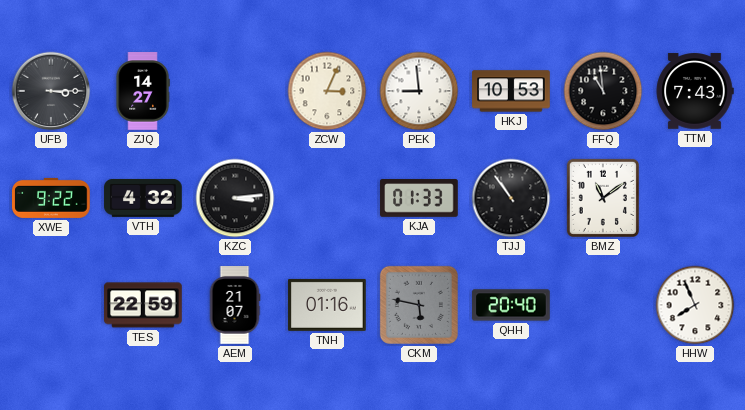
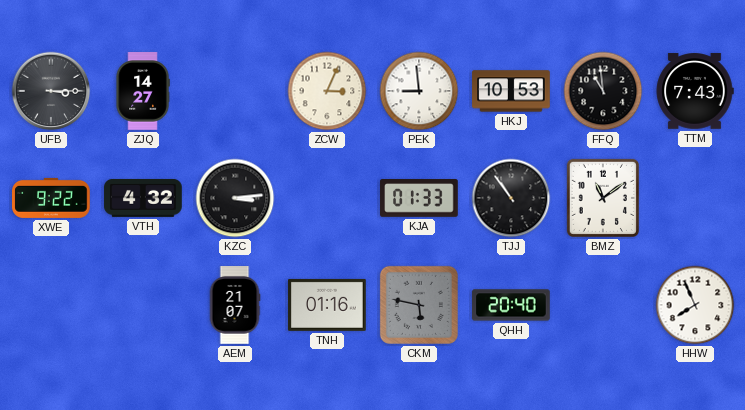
TES: 22:59 -> none
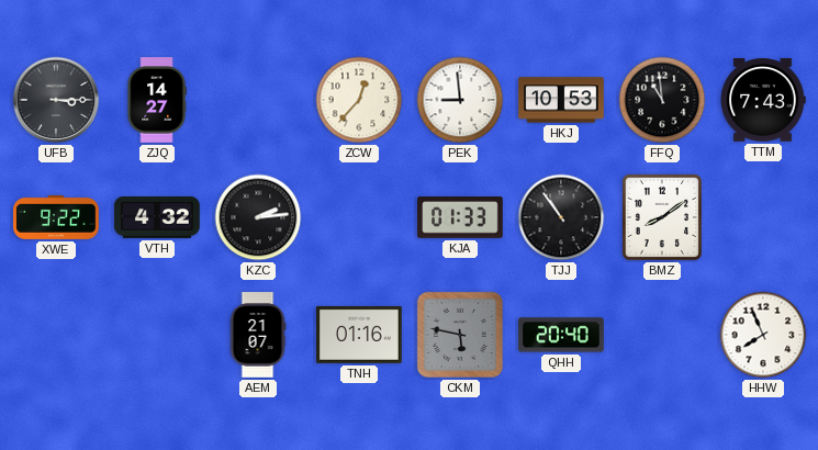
ZCW: 3:04 -> 12:37
KZC: 3:14 -> 2:14
BMZ: 11:09 -> 8:09
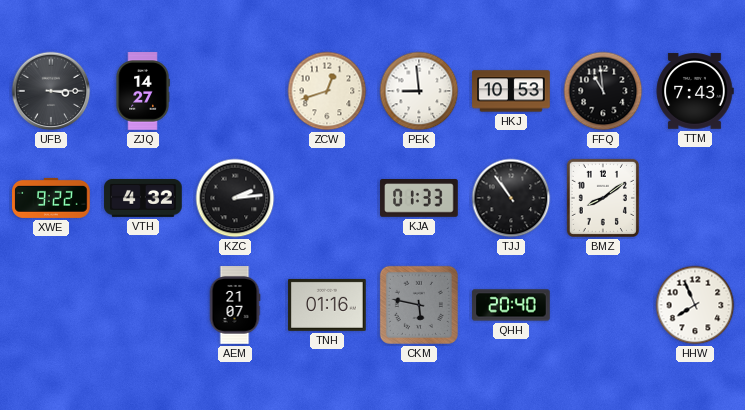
ZCW: 12:37 -> 12:42
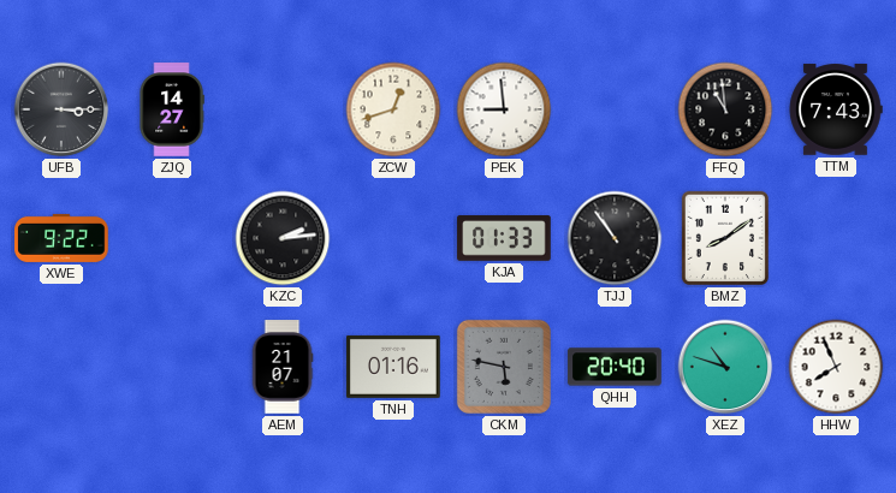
HKJ: 10:53 -> none
VTH: 4:32 -> none
XEZ: none -> 10:48
